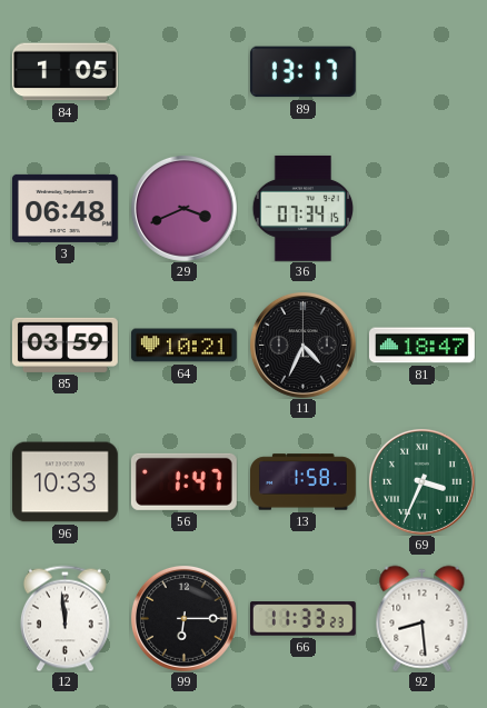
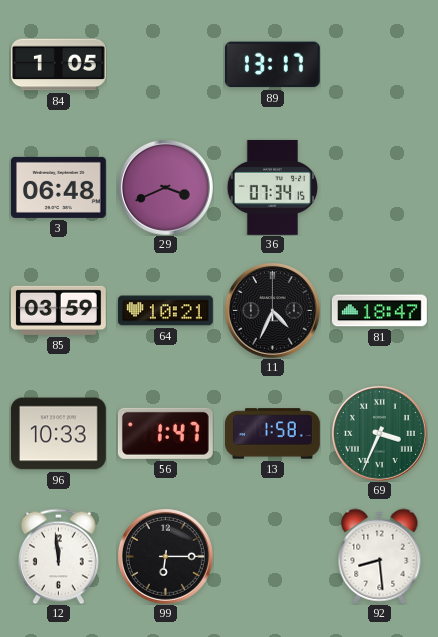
66: 11:33 -> none
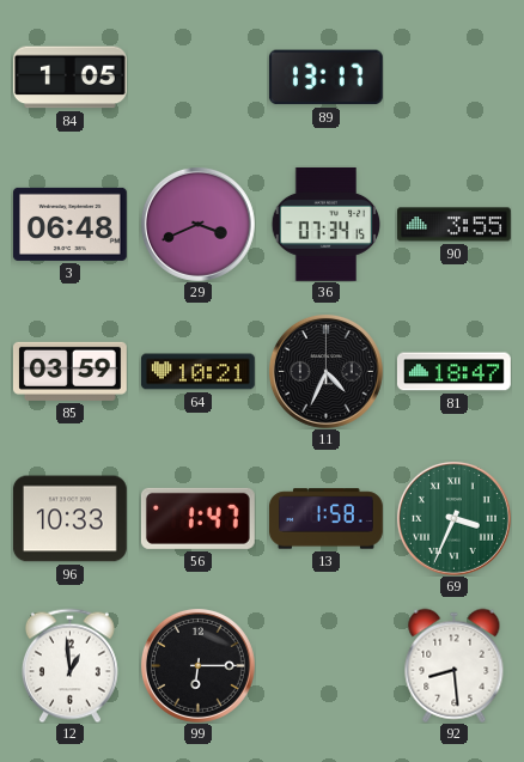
90: none -> 3:55
12: 11:59 -> 12:59
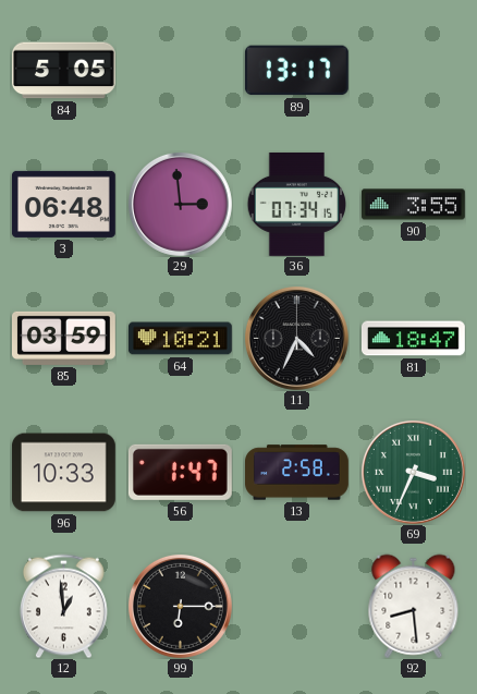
84: 1:05 -> 5:05
29: 3:41 -> 2:59
13: 1:58 -> 2:58
